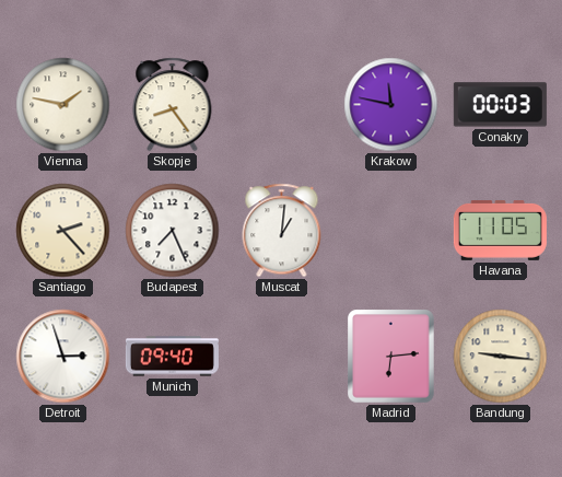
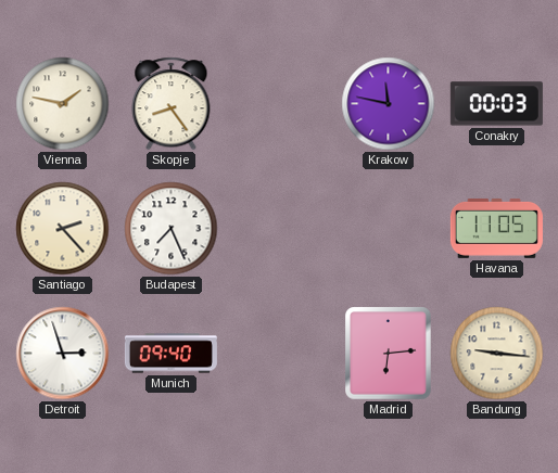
Muscat: 1:01 -> none
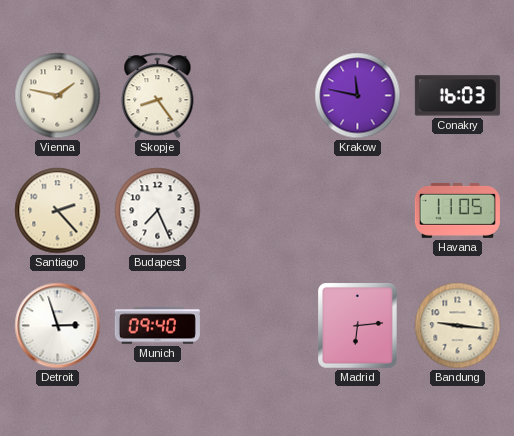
Conakry: 00:03 -> 16:03
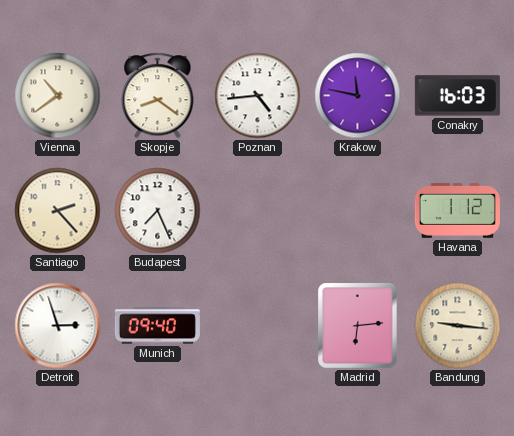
Vienna: 1:47 -> 10:39
Skopje: 8:24 -> 8:21
Poznan: none -> 4:44
Havana: 11:05 -> 1:12
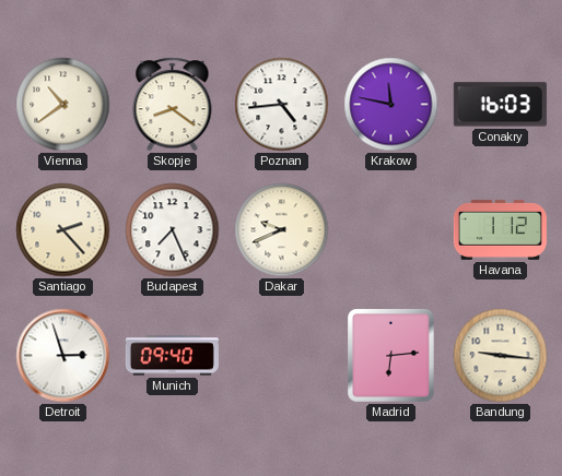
Dakar: none -> 9:41
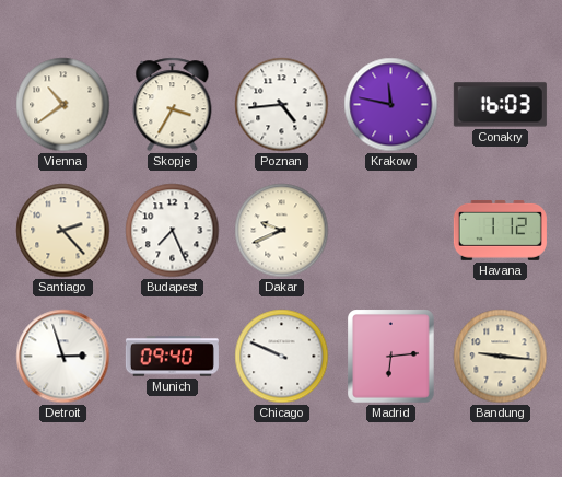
Skopje: 8:21 -> 3:35
Chicago: none -> 9:49
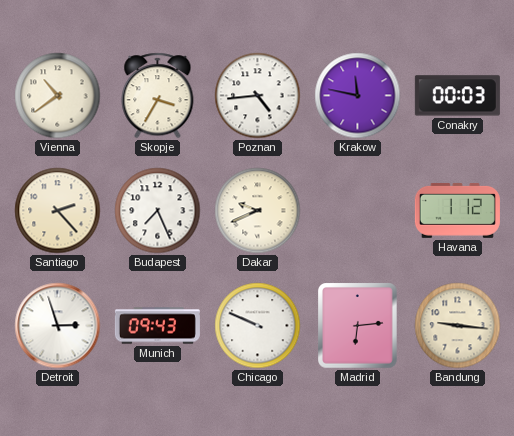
Conakry: 16:03 -> 00:03
Munich: 09:40 -> 09:43
